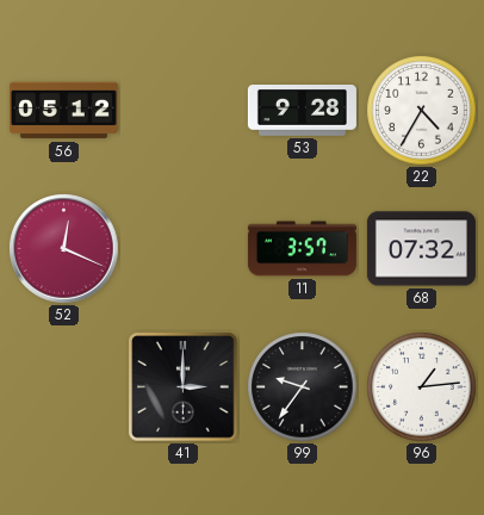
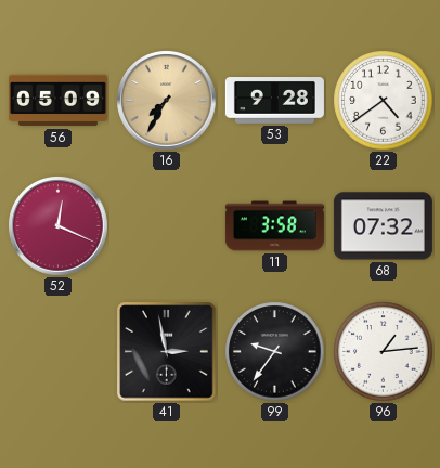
56: 05:12 -> 05:09
16: none -> 7:35
22: 4:35 -> 4:39
11: 3:57 -> 3:58
41: 3:00 -> 2:58
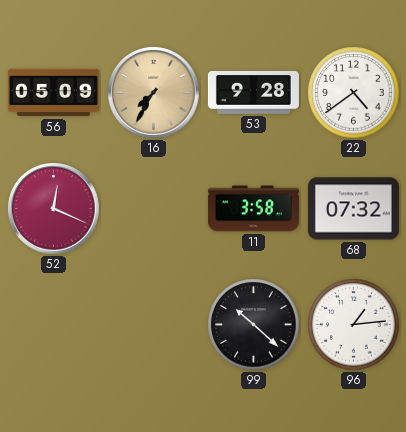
41: 2:58 -> none
99: 9:36 -> 10:22
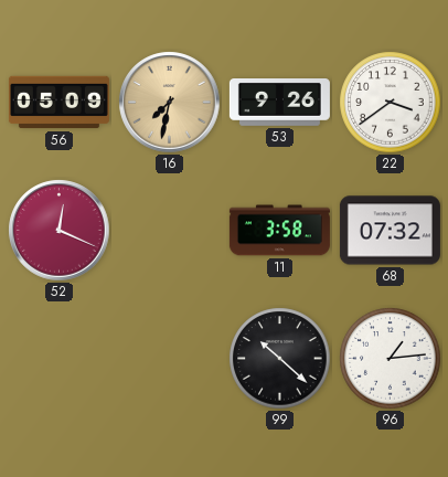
16: 7:35 -> 7:32
53: 9:28 -> 9:26
22: 4:39 -> 3:39
